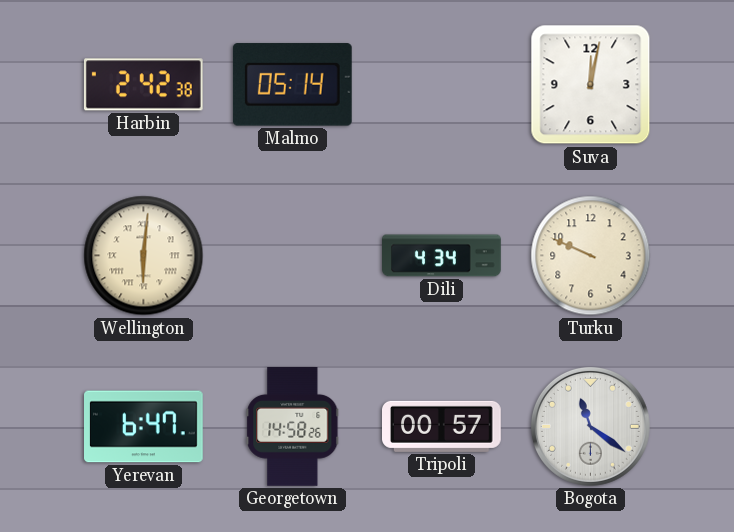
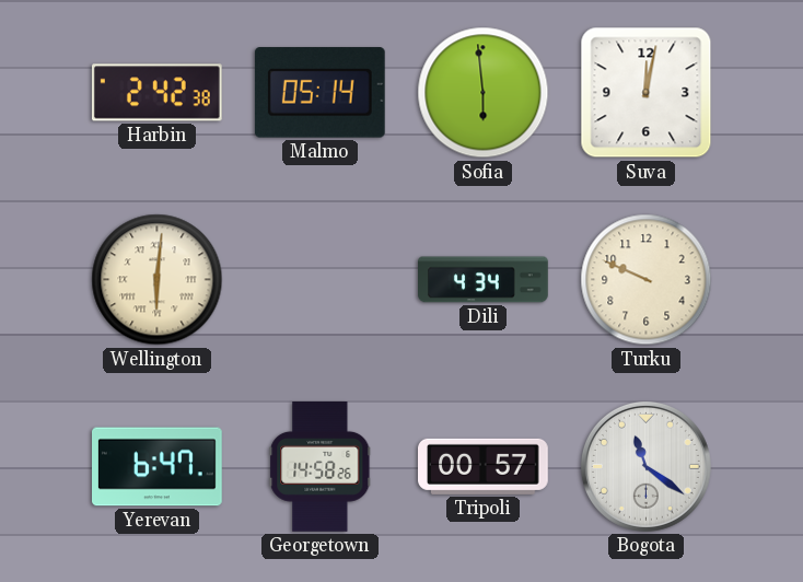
Sofia: none -> 5:59
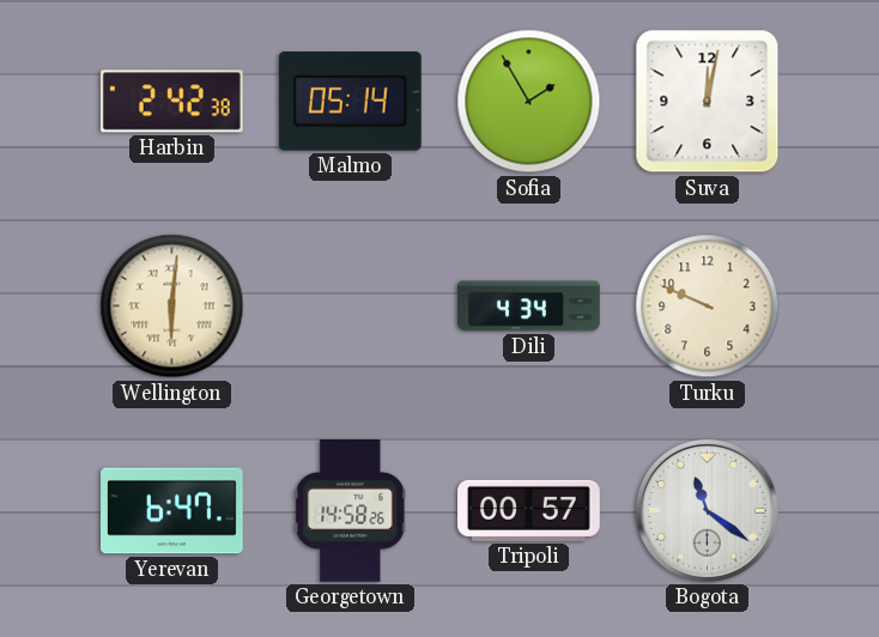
Sofia: 5:59 -> 1:55
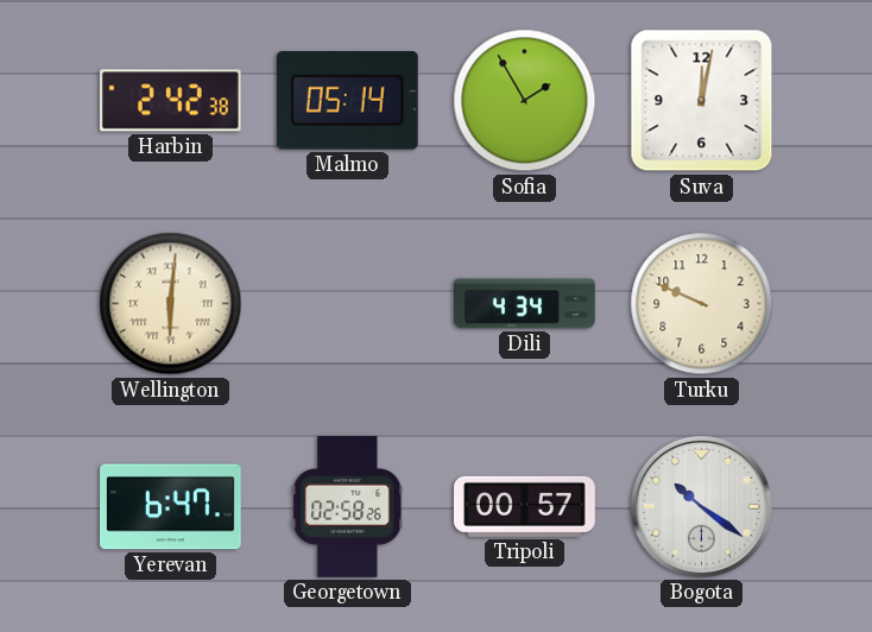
Georgetown: 14:58 -> 02:58
Bogota: 11:21 -> 10:21
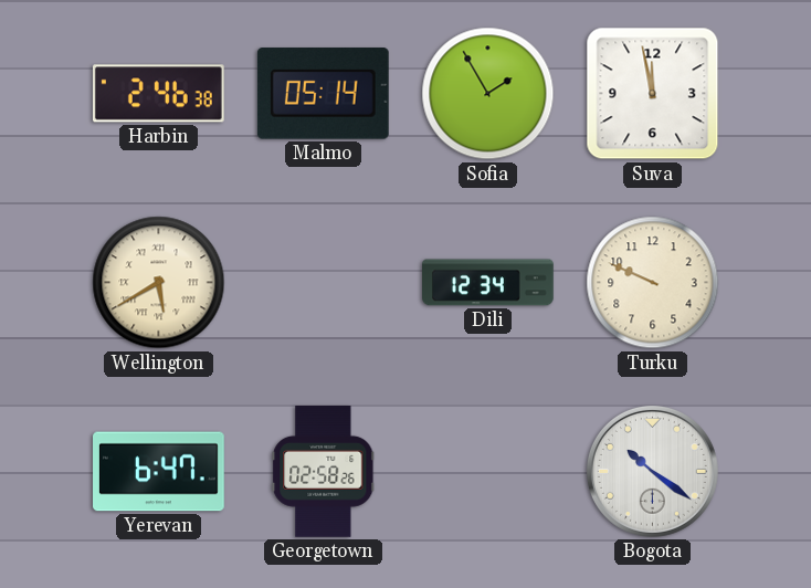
Harbin: 2:42 -> 2:46
Suva: 12:02 -> 11:58
Wellington: 6:01 -> 5:40
Dili: 4:34 -> 12:34
Tripoli: 00:57 -> none
